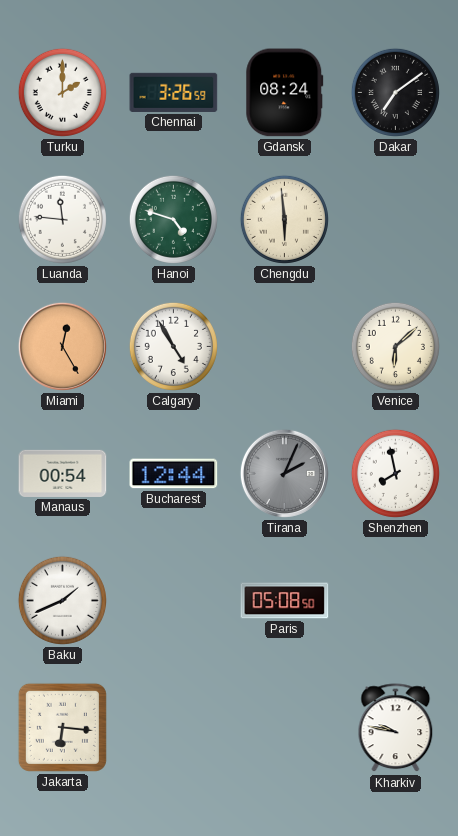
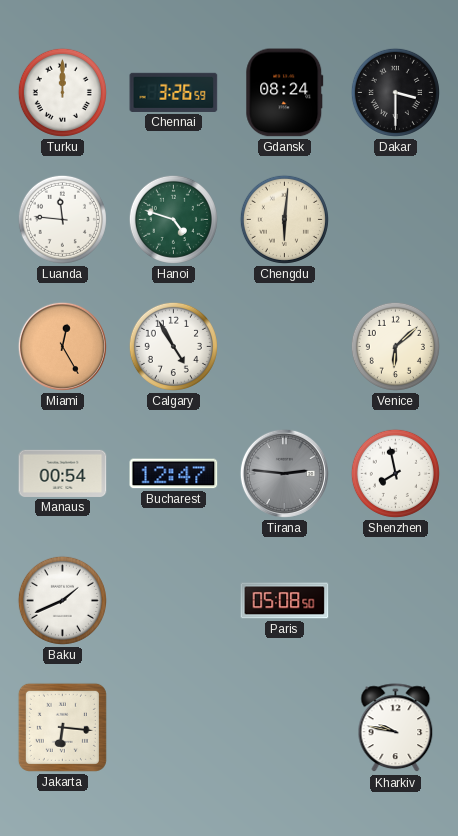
Turku: 2:00 -> 12:00
Dakar: 7:09 -> 3:30
Chengdu: 5:59 -> 6:01
Bucharest: 12:44 -> 12:47
Tirana: 2:04 -> 2:46
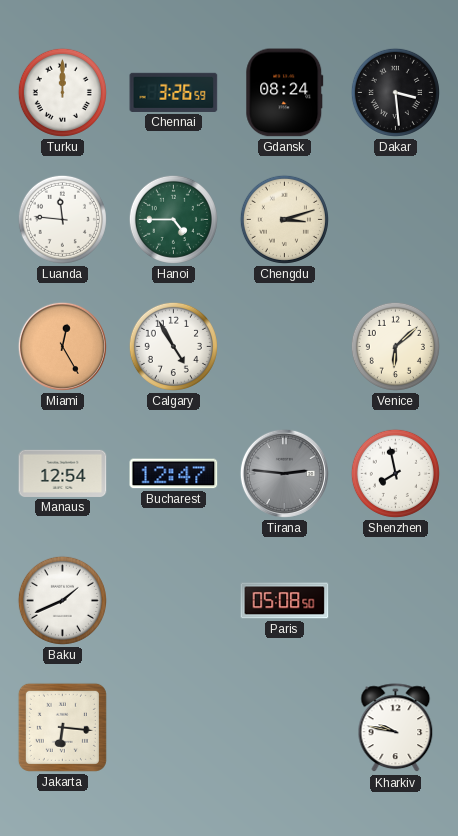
Dakar: 3:30 -> 3:29
Hanoi: 4:48 -> 4:45
Chengdu: 6:01 -> 3:12
Manaus: 00:54 -> 12:54
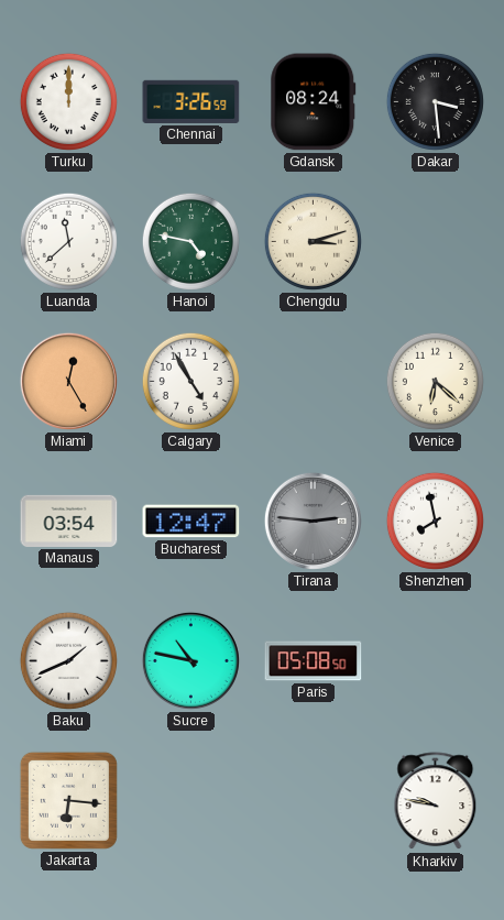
Luanda: 11:46 -> 11:38
Hanoi: 4:45 -> 4:47
Venice: 6:08 -> 6:22
Manaus: 12:54 -> 03:54
Sucre: none -> 10:47
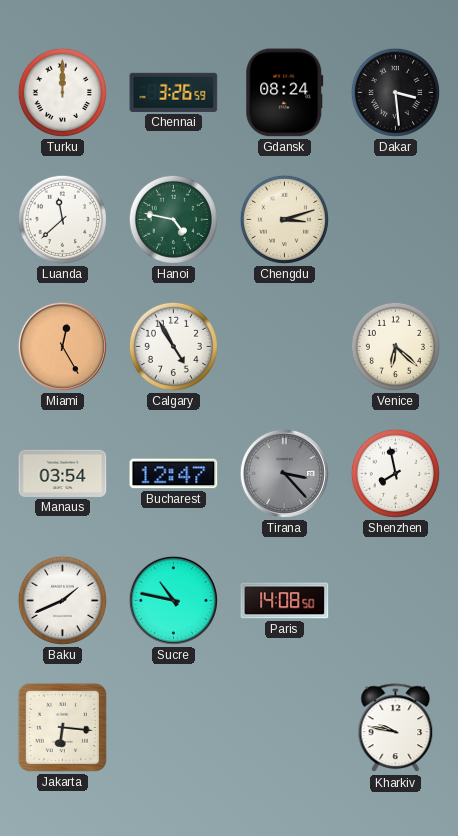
Tirana: 2:46 -> 3:23
Paris: 05:08 -> 14:08
